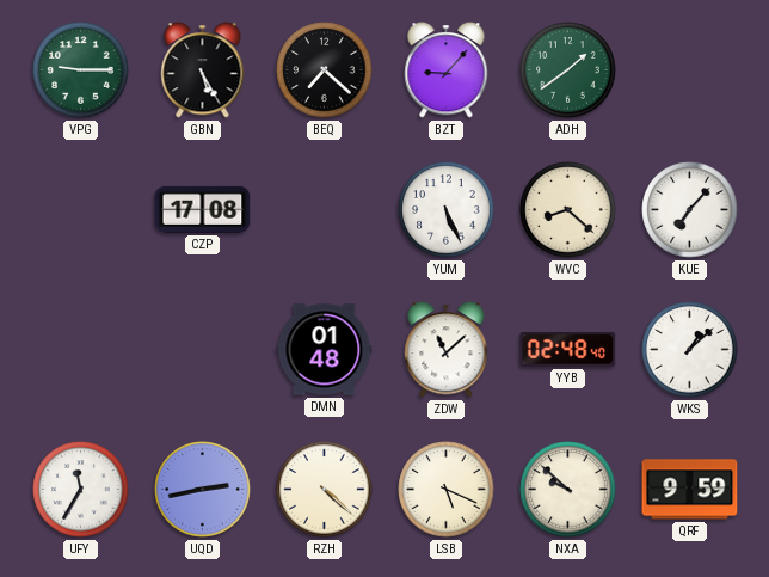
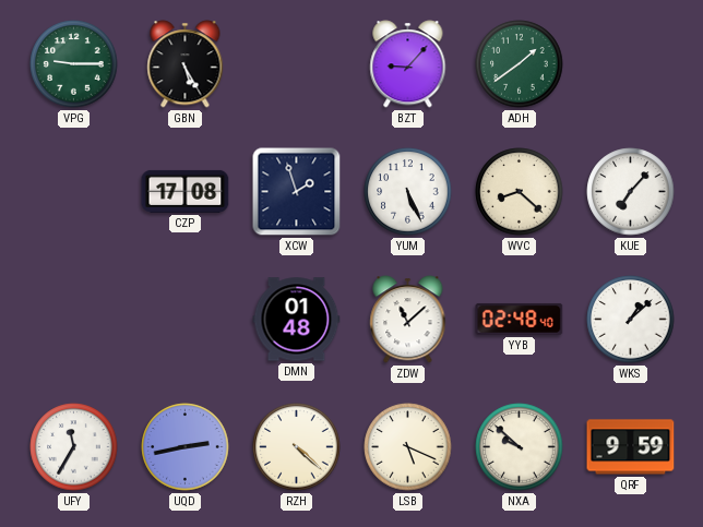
BEQ: 7:22 -> none
XCW: none -> 1:57
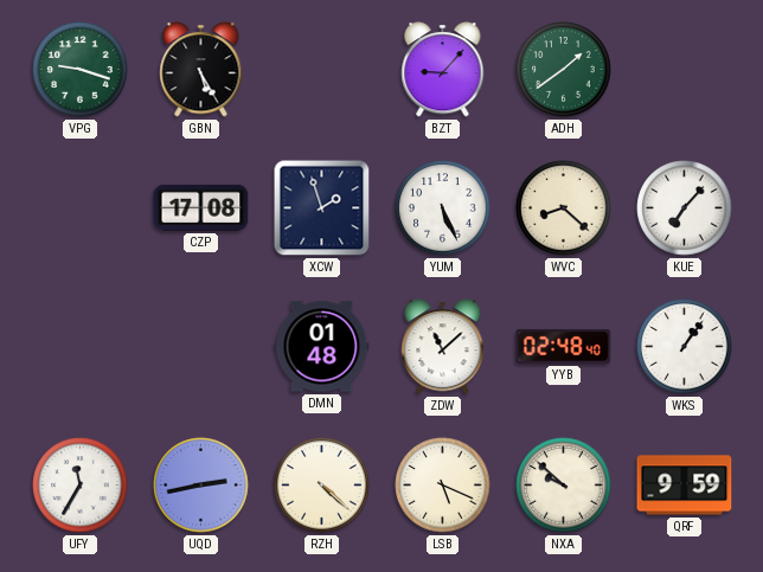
VPG: 9:15 -> 9:18
WKS: 1:08 -> 1:06
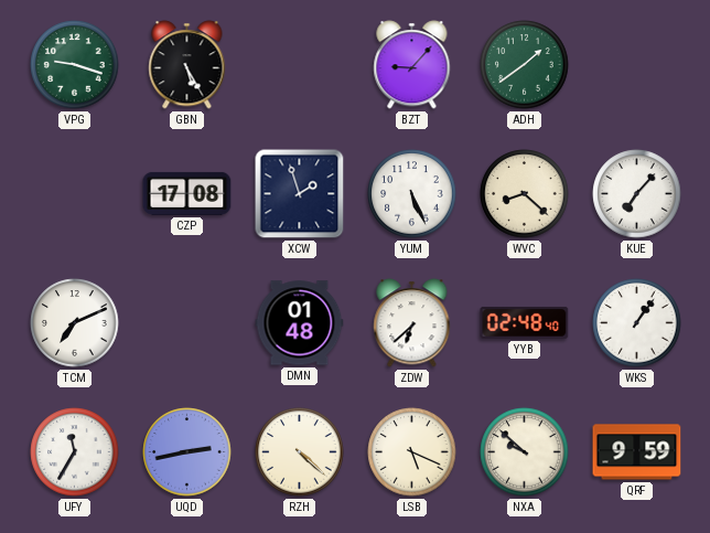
TCM: none -> 7:11
ZDW: 11:08 -> 6:38
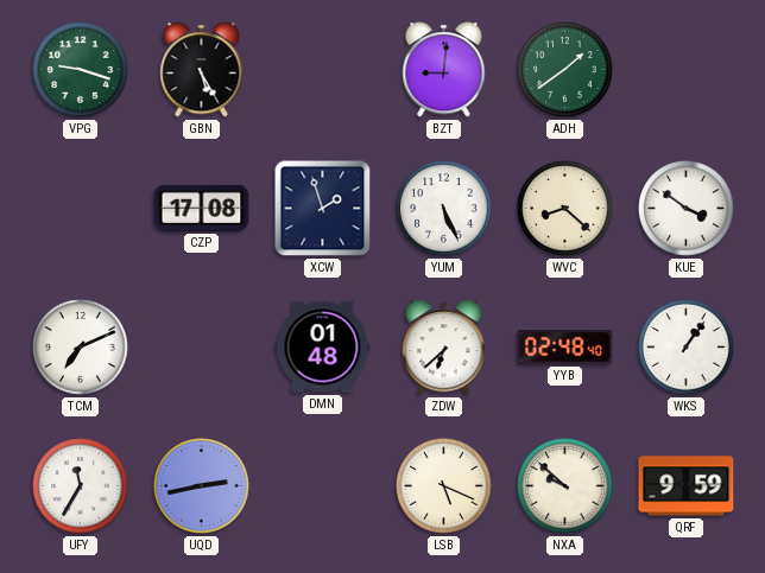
BZT: 9:07 -> 9:01
KUE: 7:07 -> 3:51
RZH: 4:22 -> none
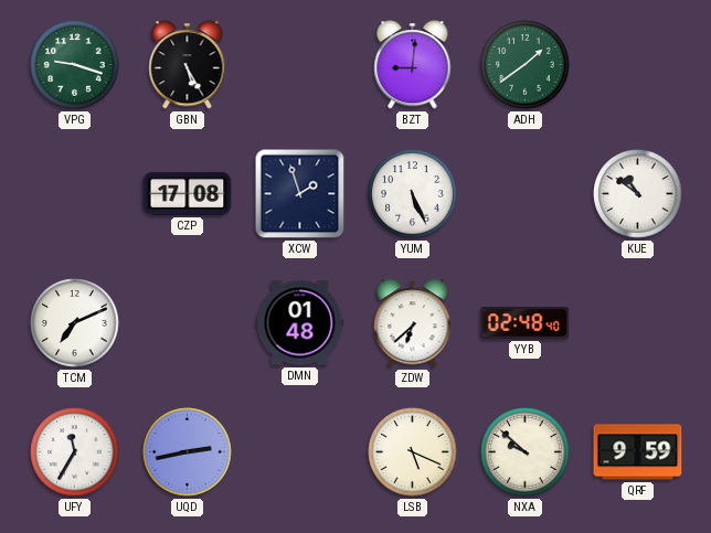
WVC: 8:22 -> none
KUE: 3:51 -> 10:51
WKS: 1:06 -> none
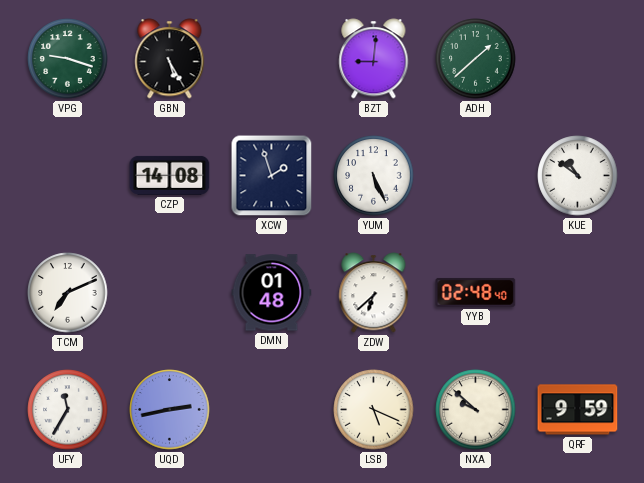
ADH: 1:39 -> 1:38
CZP: 17:08 -> 14:08
